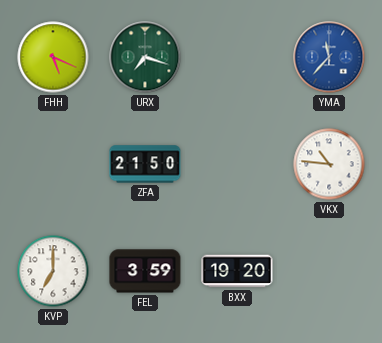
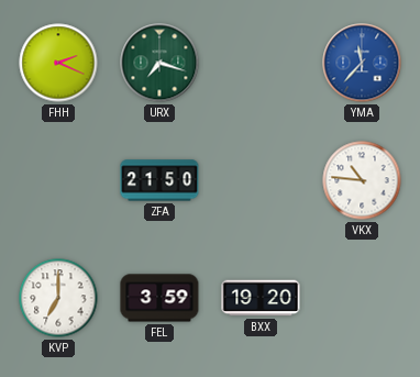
FHH: 5:19 -> 2:19
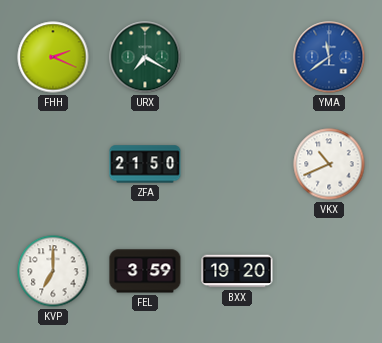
URX: 7:18 -> 7:20
YMA: 11:37 -> 11:39
VKX: 10:46 -> 10:41
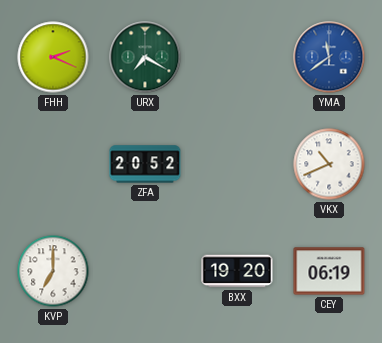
ZFA: 21:50 -> 20:52
FEL: 3:59 -> none
CEY: none -> 06:19
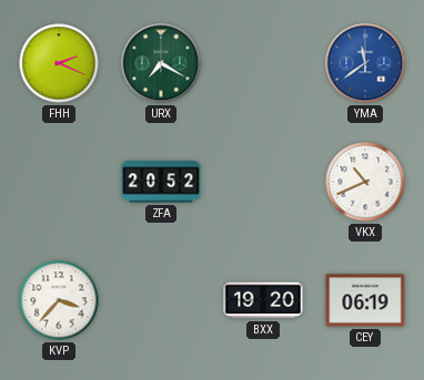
KVP: 7:00 -> 3:37
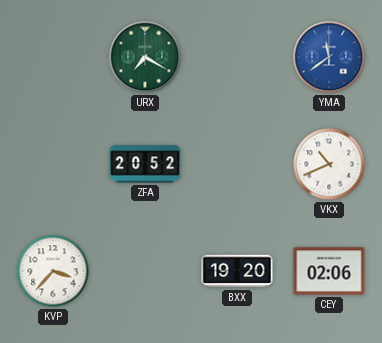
FHH: 2:19 -> none
CEY: 06:19 -> 02:06
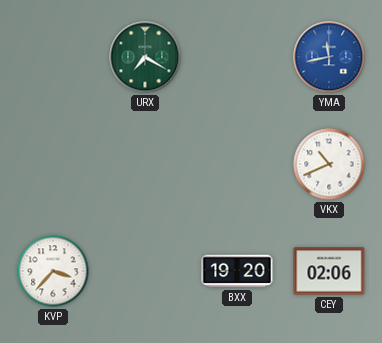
YMA: 11:39 -> 11:43
ZFA: 20:52 -> none
